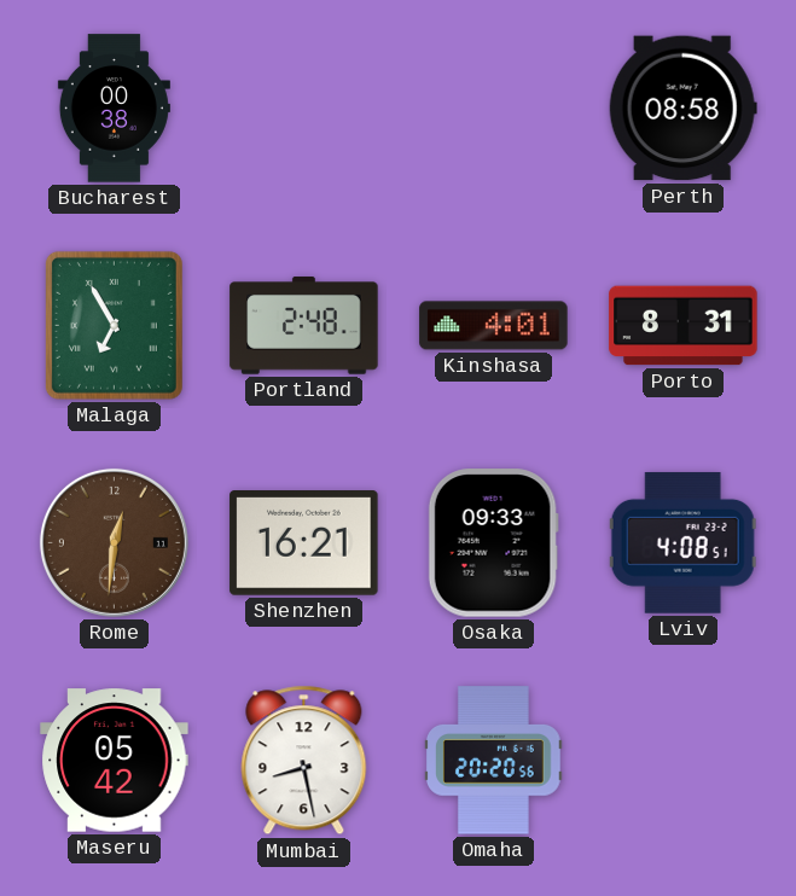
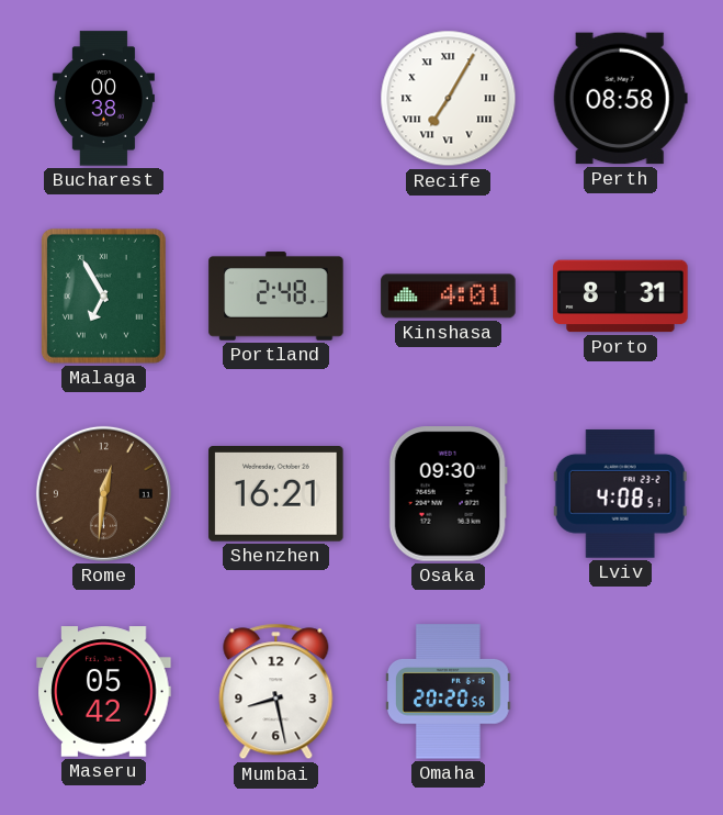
Recife: none -> 7:05
Osaka: 09:33 -> 09:30
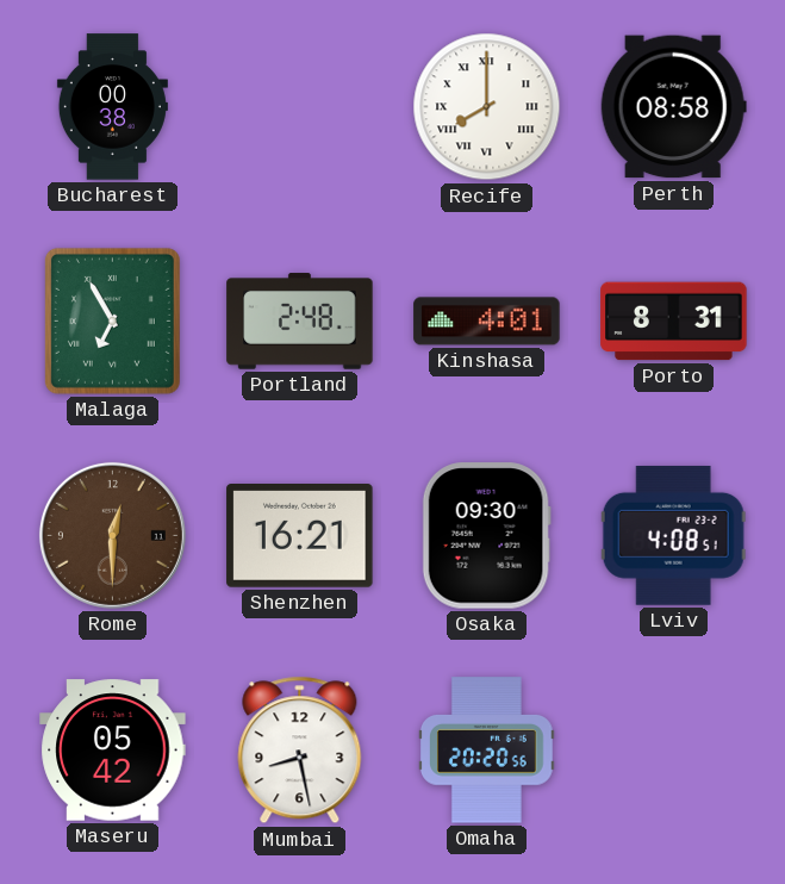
Recife: 7:05 -> 8:00
Rome: 12:31 -> 12:30
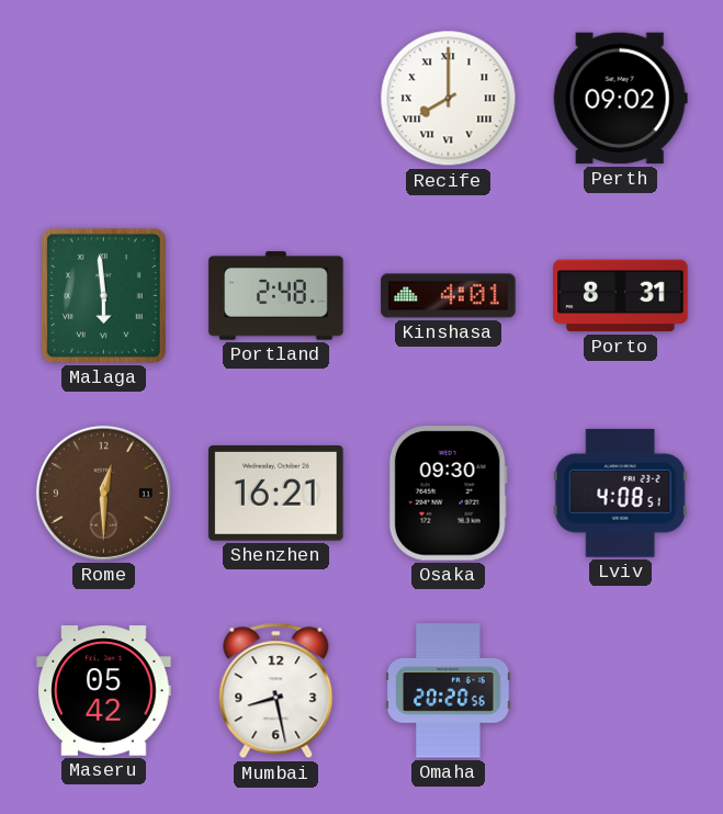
Bucharest: 00:38 -> none
Perth: 08:58 -> 09:02
Malaga: 6:55 -> 5:59
